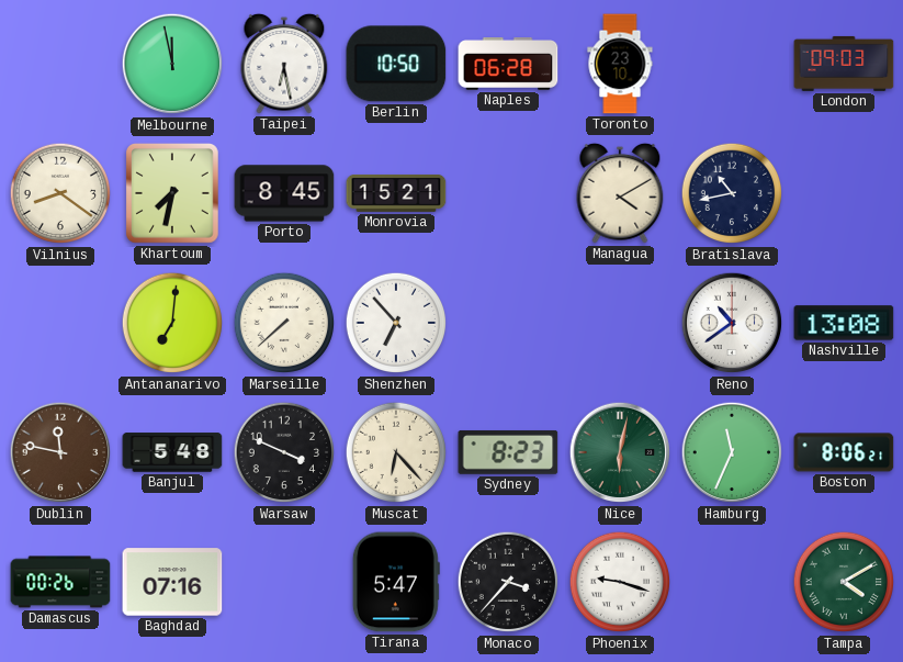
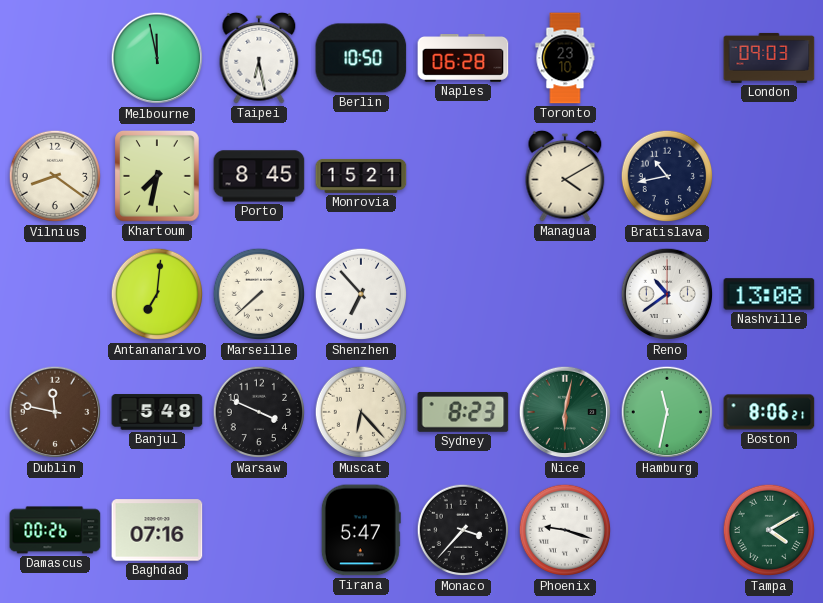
Hamburg: 11:34 -> 11:32
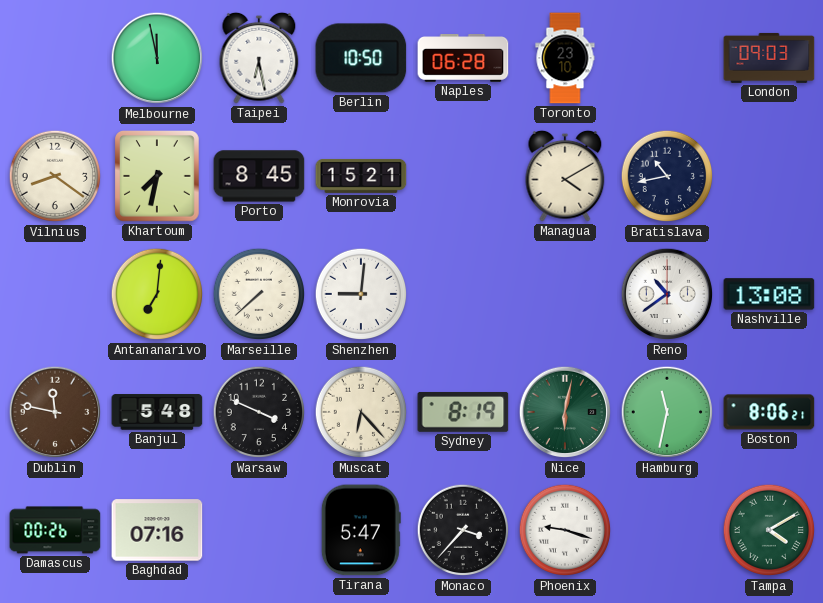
Shenzhen: 6:53 -> 9:01
Sydney: 8:23 -> 8:19
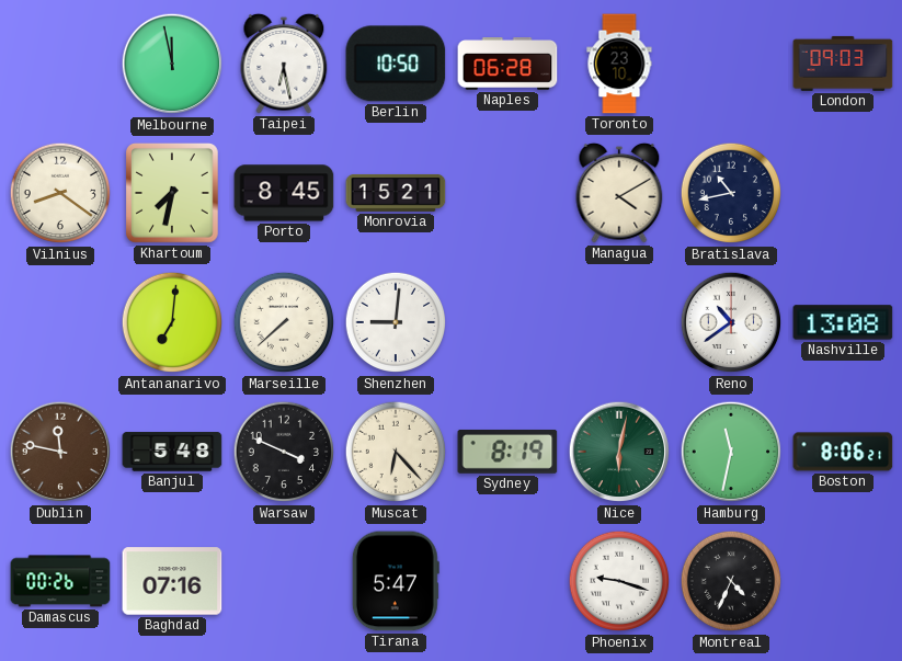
Monaco: 3:37 -> none
Montreal: none -> 4:34
Tampa: 4:10 -> none
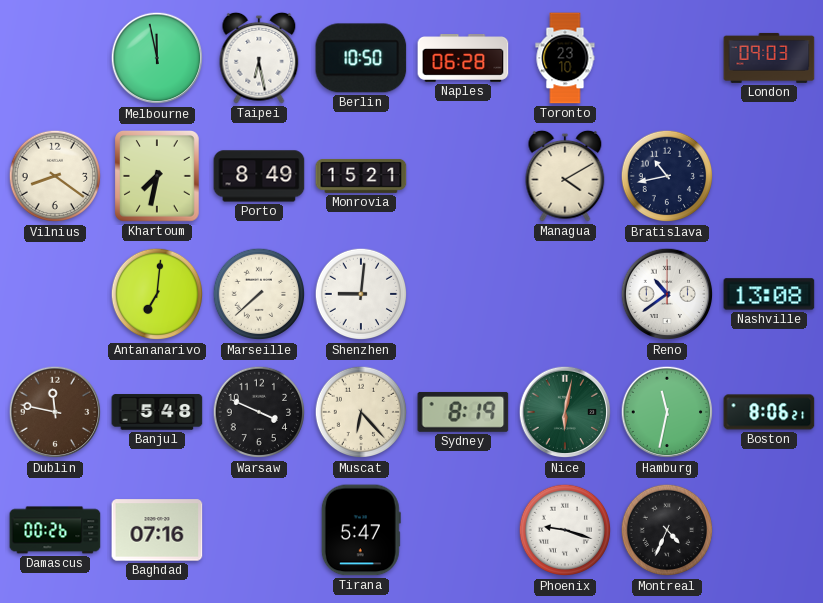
Porto: 8:45 -> 8:49
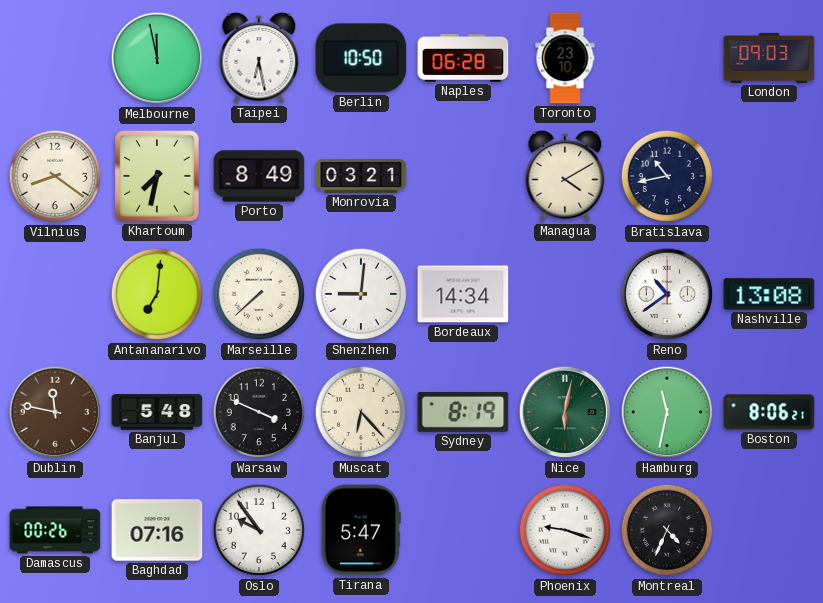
Monrovia: 15:21 -> 03:21
Bordeaux: none -> 14:34
Oslo: none -> 9:54
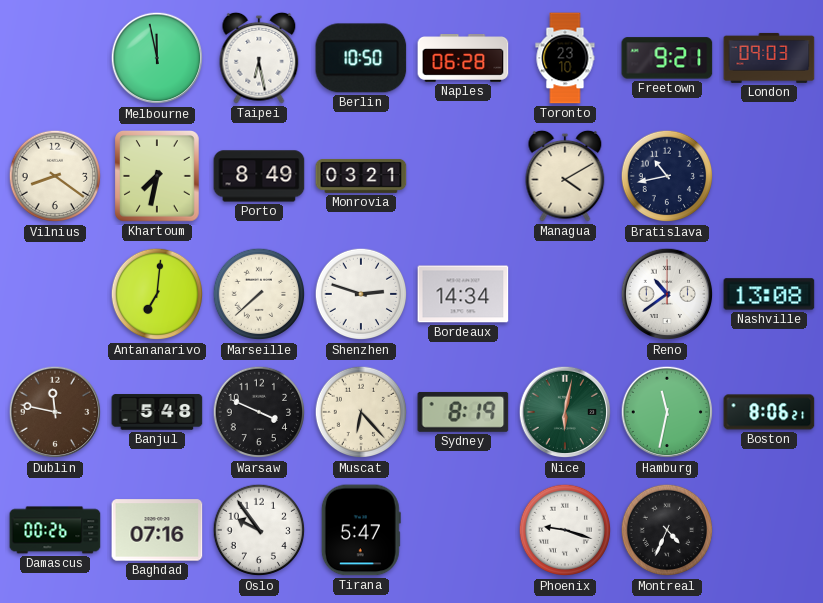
Freetown: none -> 9:21
Shenzhen: 9:01 -> 2:48
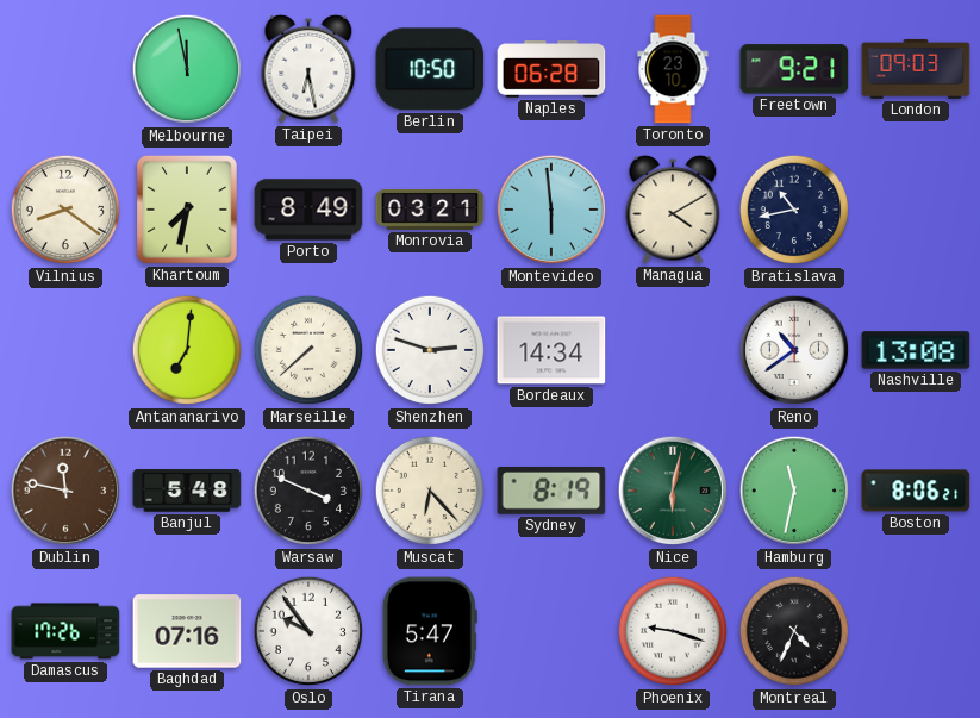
Montevideo: none -> 5:59
Damascus: 00:26 -> 17:26
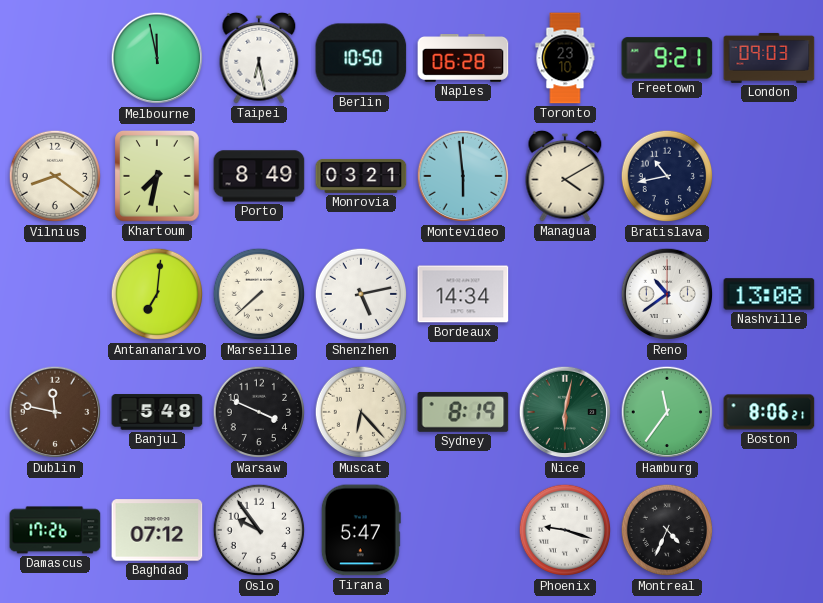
Shenzhen: 2:48 -> 5:13
Hamburg: 11:32 -> 11:36
Baghdad: 07:16 -> 07:12
